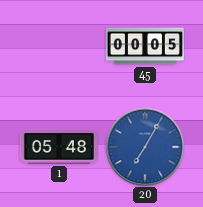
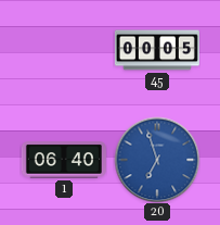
1: 05:48 -> 06:40
20: 7:05 -> 6:57
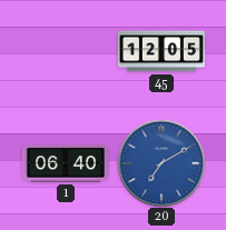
45: 00:05 -> 12:05
20: 6:57 -> 7:10
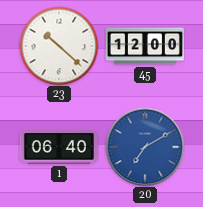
23: none -> 10:22
45: 12:05 -> 12:00
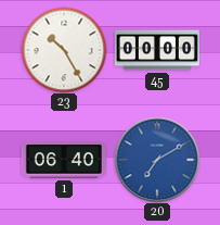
23: 10:22 -> 10:25
45: 12:00 -> 00:00
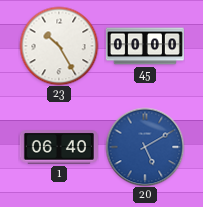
20: 7:10 -> 5:10
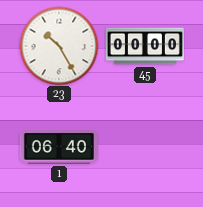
20: 5:10 -> none
